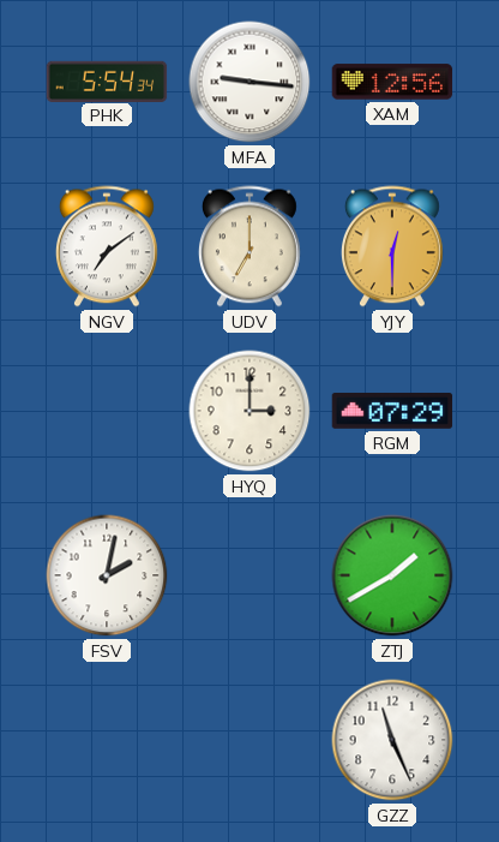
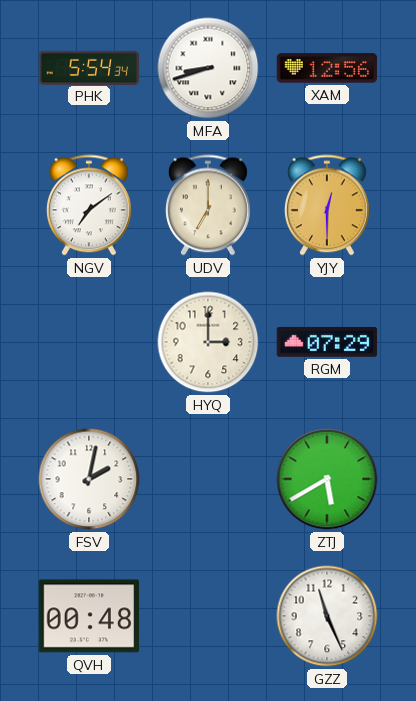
MFA: 9:16 -> 8:42
ZTJ: 1:40 -> 5:40
QVH: none -> 00:48
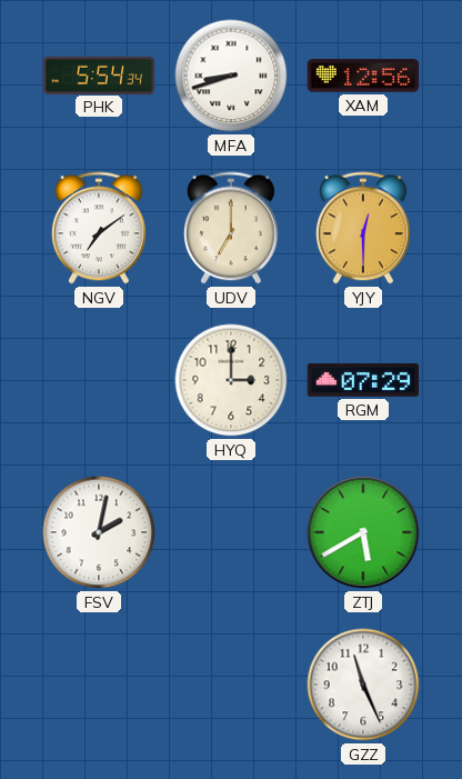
QVH: 00:48 -> none
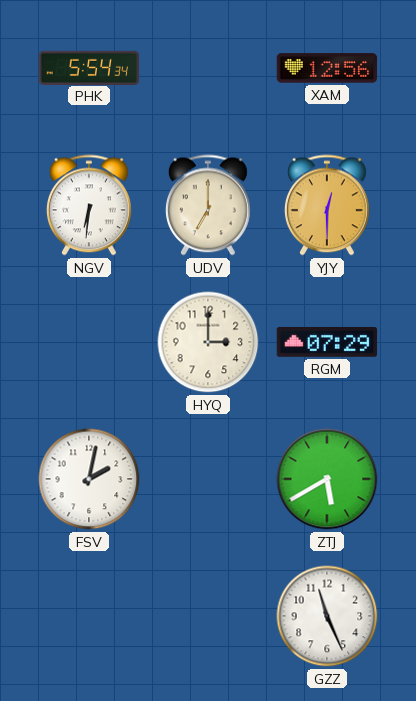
MFA: 8:42 -> none
NGV: 7:09 -> 6:31
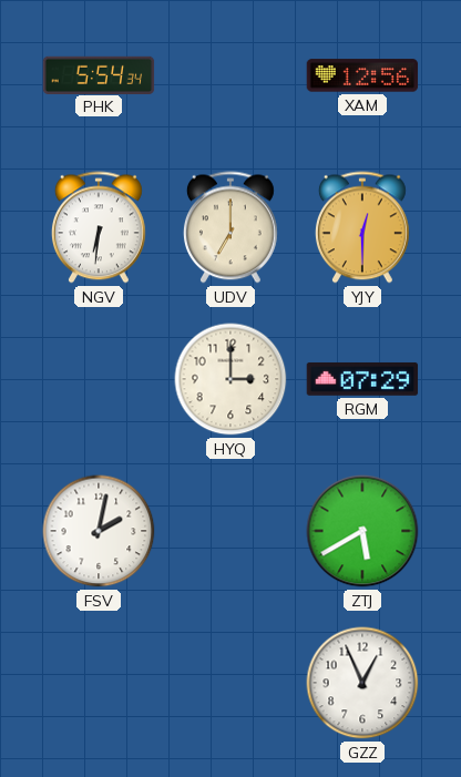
GZZ: 11:26 -> 12:56
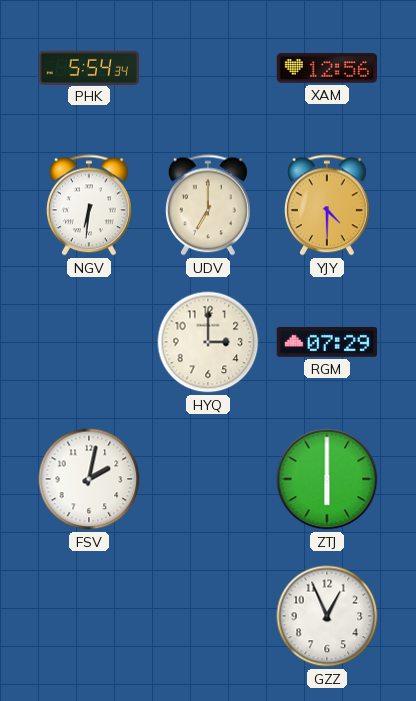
YJY: 12:30 -> 4:30
ZTJ: 5:40 -> 6:00
